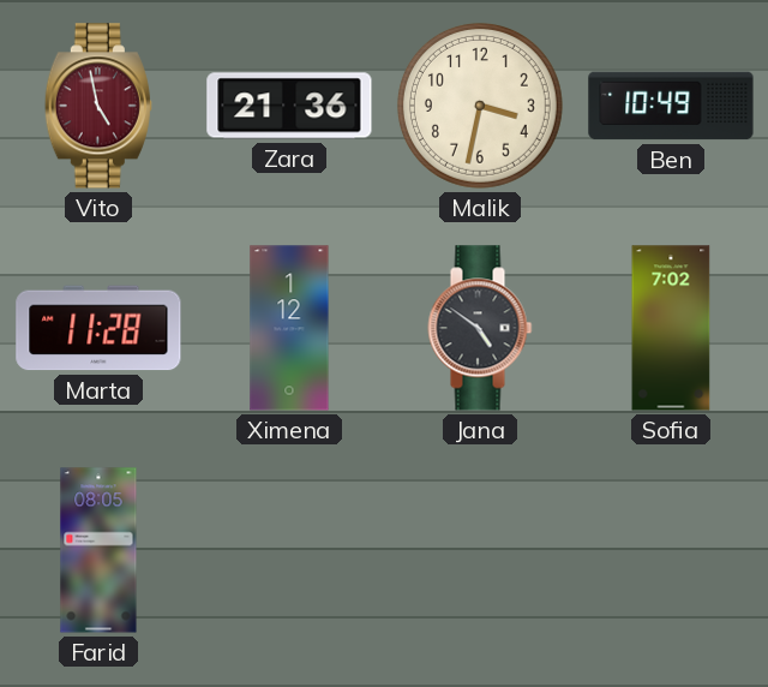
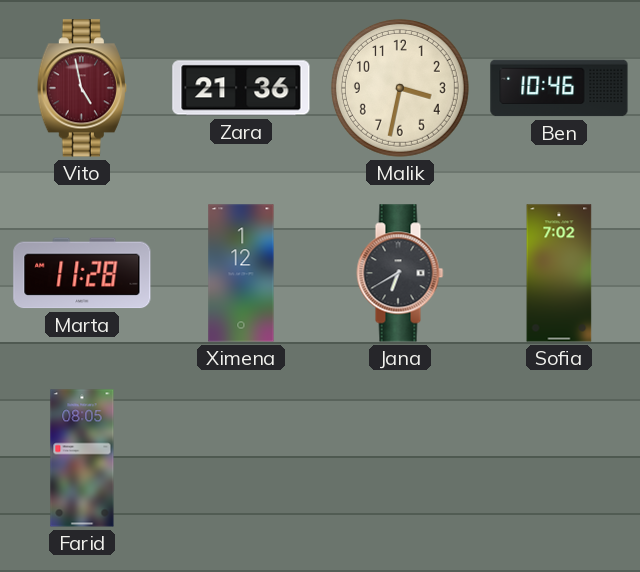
Ben: 10:49 -> 10:46
Jana: 4:51 -> 6:40
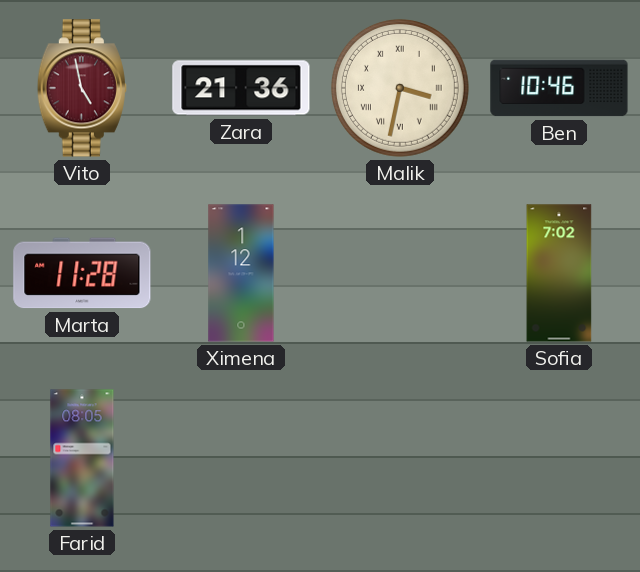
Malik numerals: Arabic -> Roman
Jana: 6:40 -> none
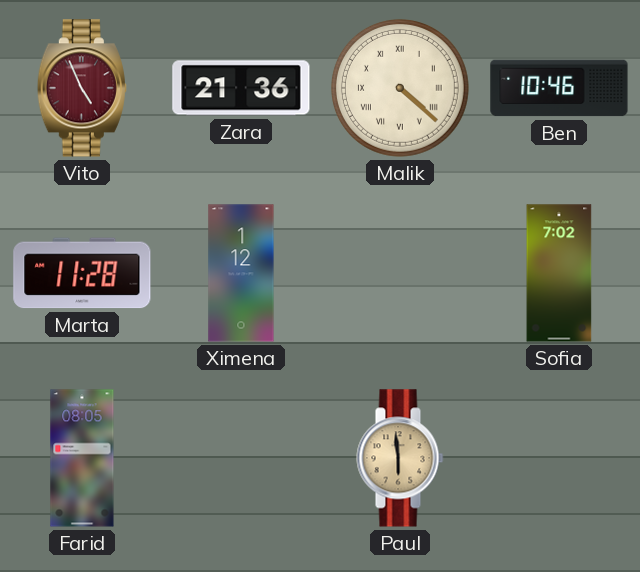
Vito: 4:58 -> 4:56
Malik: 3:32 -> 4:22
Paul: none -> 5:59
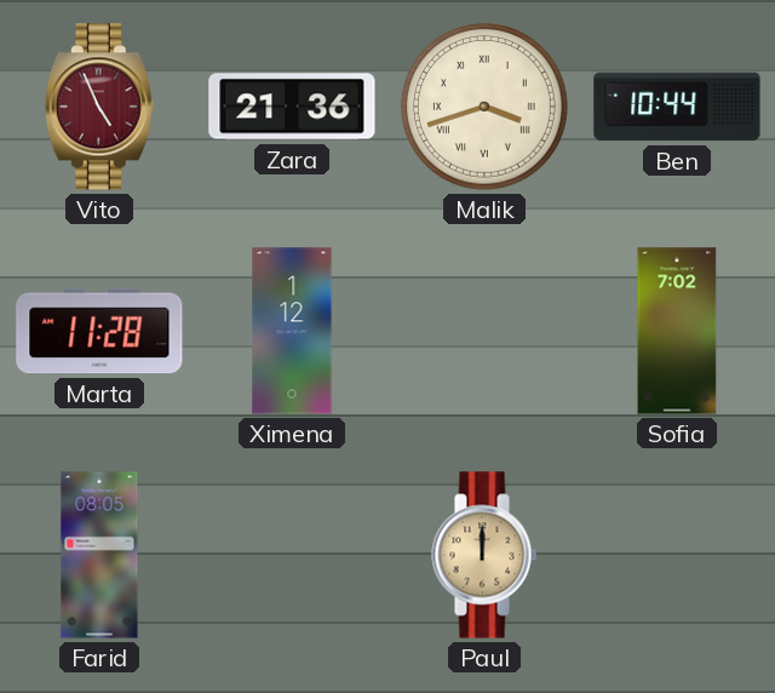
Malik: 4:22 -> 3:42
Ben: 10:46 -> 10:44
Paul: 5:59 -> 12:00
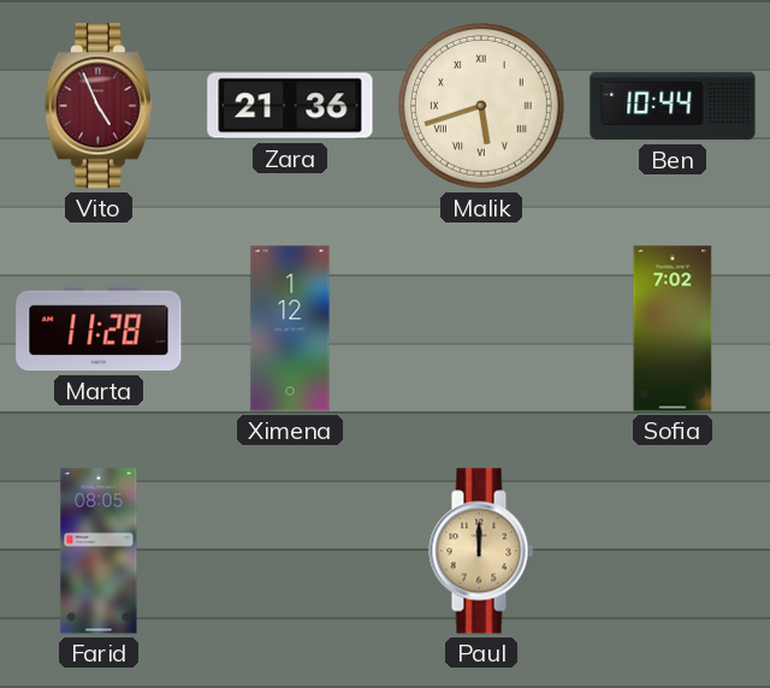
Malik: 3:42 -> 5:42
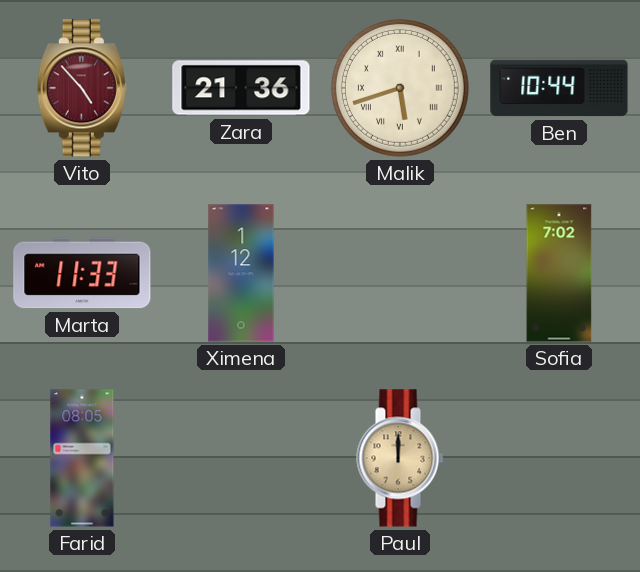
Vito: 4:56 -> 4:53
Marta: 11:28 -> 11:33
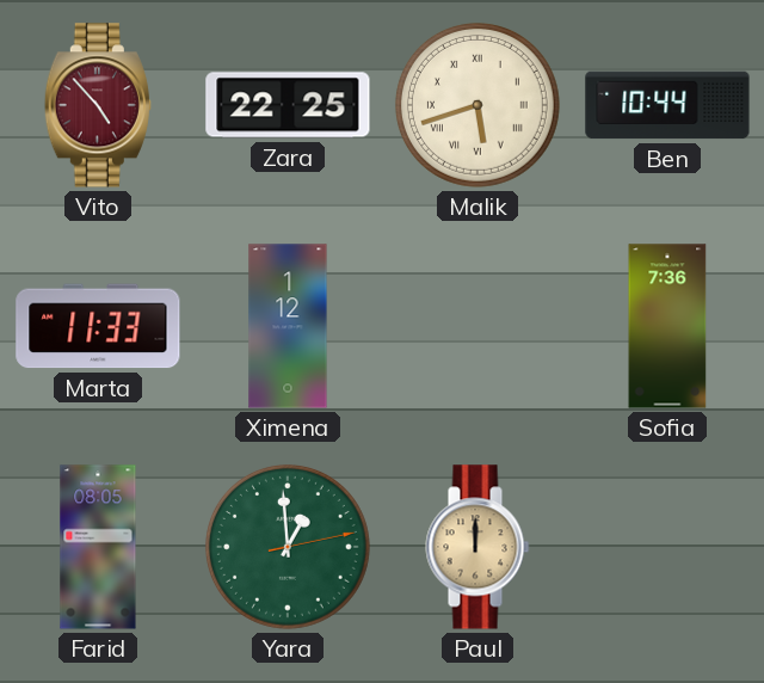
Zara: 21:36 -> 22:25
Sofia: 7:02 -> 7:36
Yara: none -> 12:59
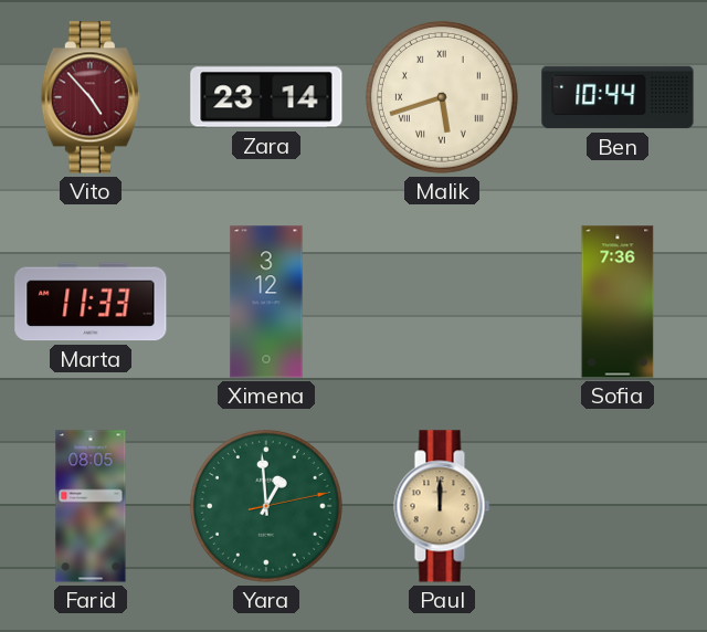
Zara: 22:25 -> 23:14
Ximena: 1:12 -> 3:12
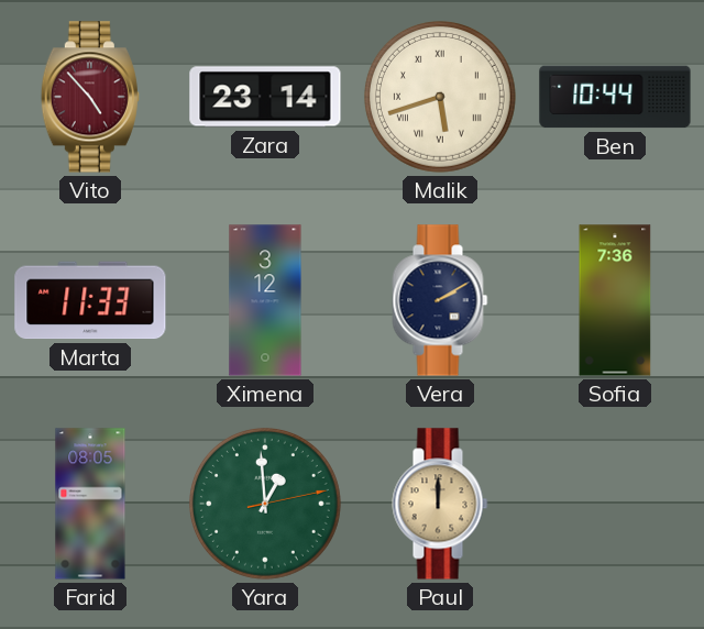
Vera: none -> 2:10
